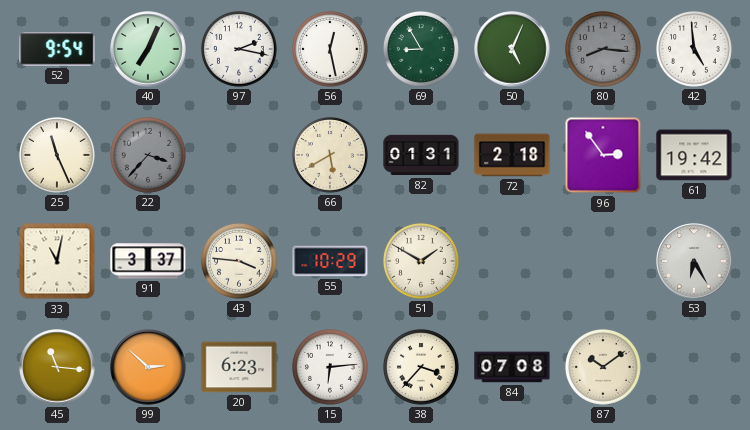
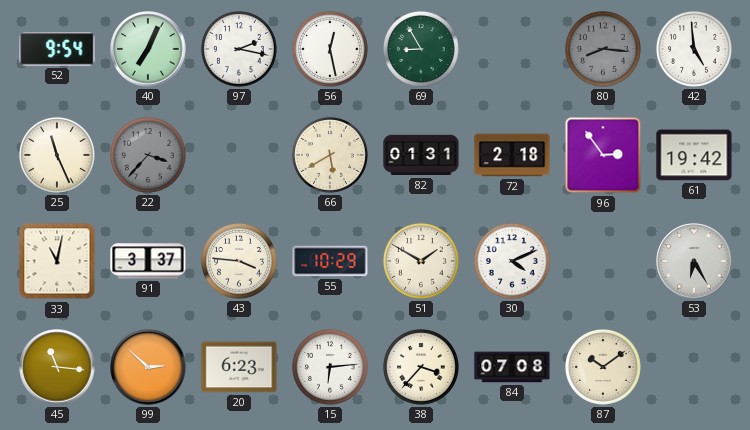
50: 5:04 -> none
30: none -> 4:11
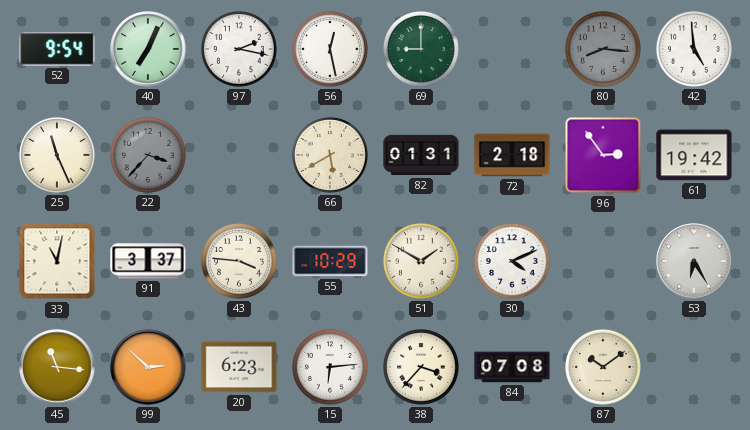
69: 8:55 -> 9:00
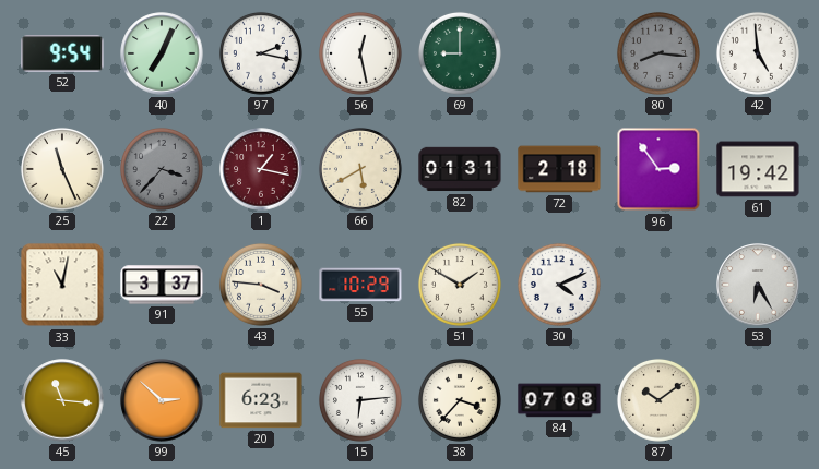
1: none -> 1:17
